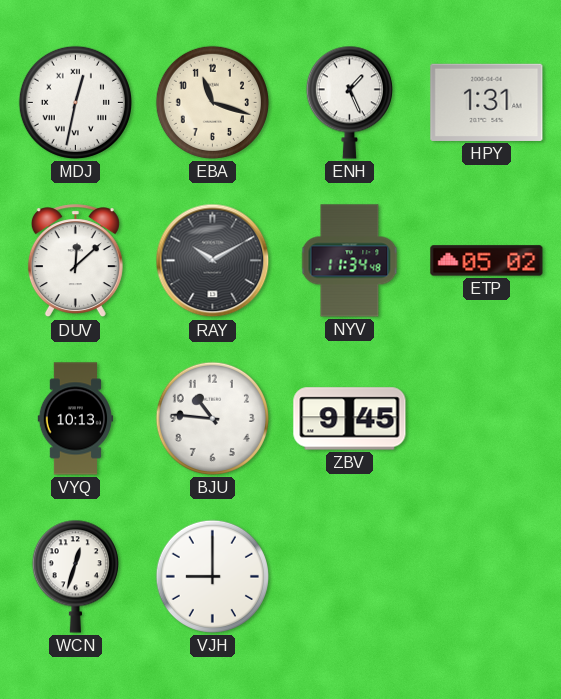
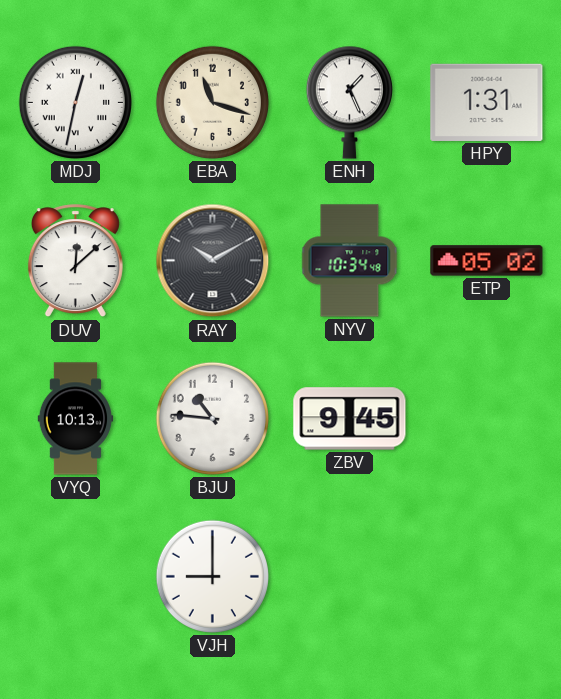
NYV: 11:34 -> 10:34
WCN: 12:33 -> none
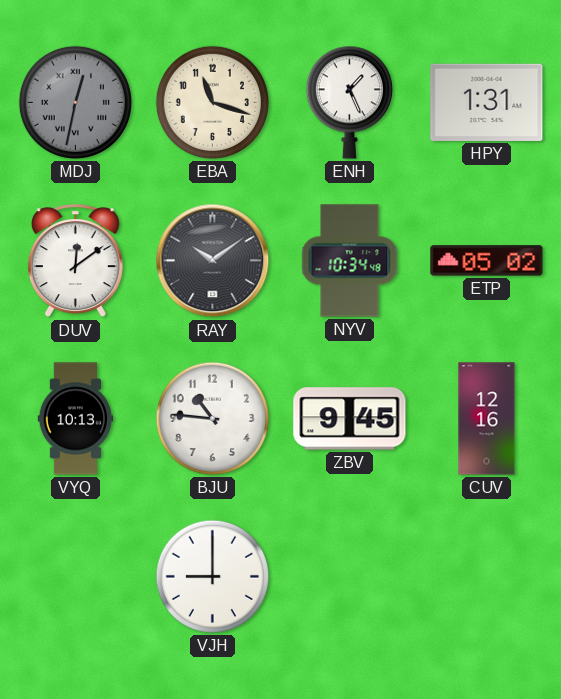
MDJ dial: white -> grey
DUV: 12:08 -> 12:09
RAY: 10:10 -> 10:09
CUV: none -> 12:16
